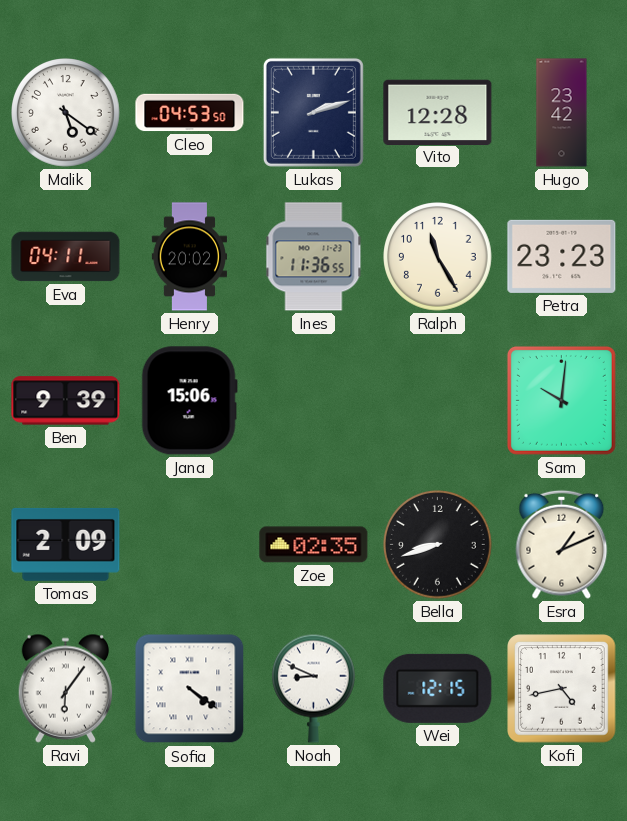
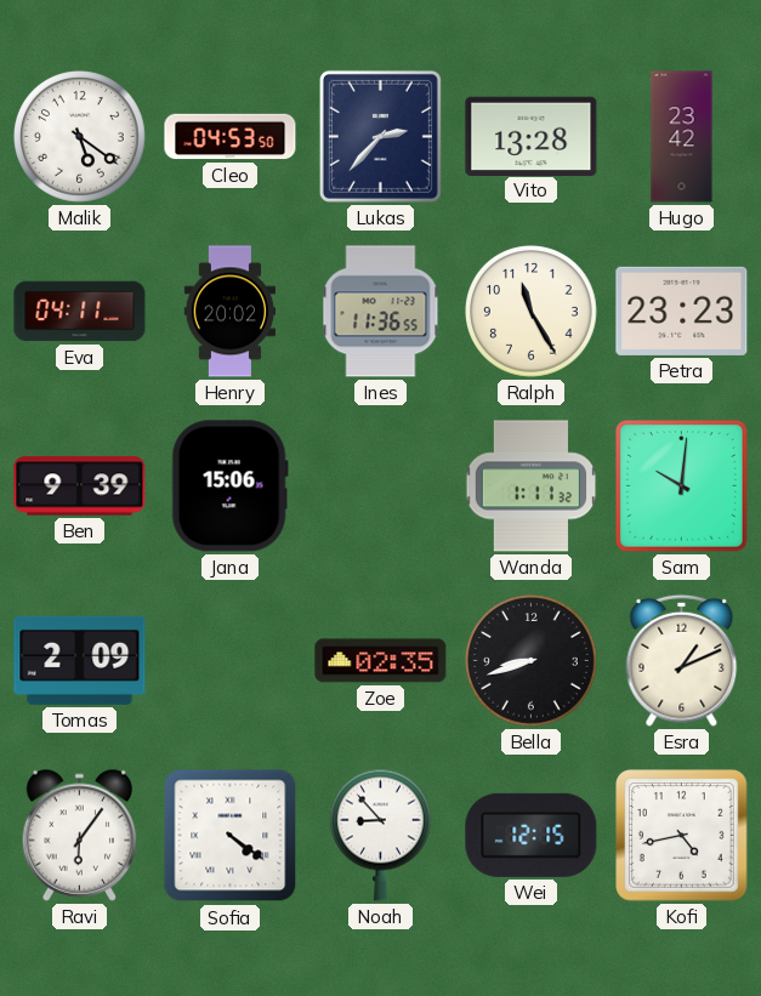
Lukas: 2:12 -> 2:37
Vito: 12:28 -> 13:28
Wanda: none -> 1:11
Noah: 8:49 -> 8:53
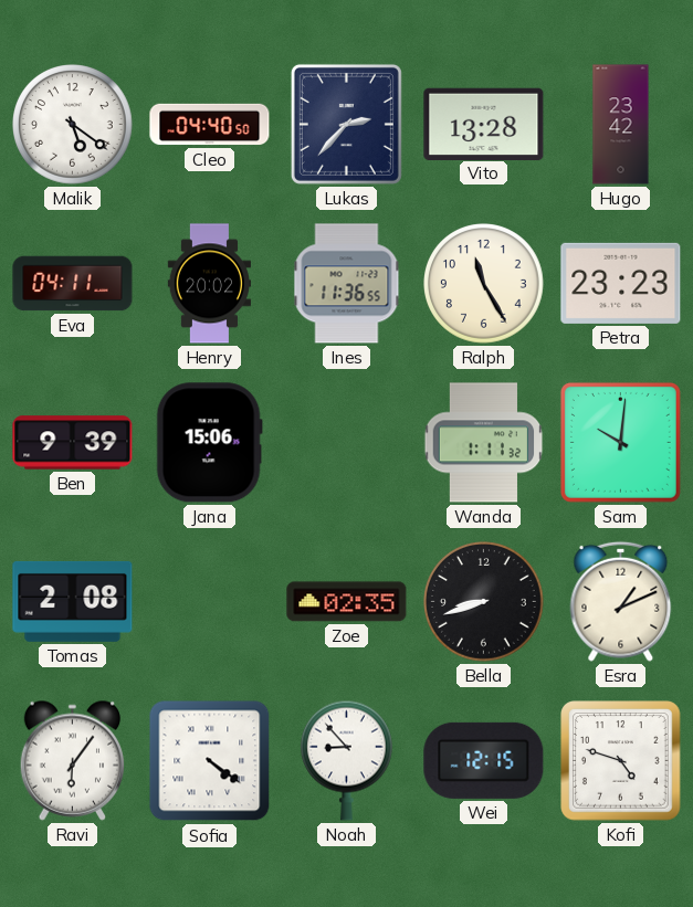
Cleo: 04:53 -> 04:40
Tomas: 2:09 -> 2:08
Kofi: 4:43 -> 4:48
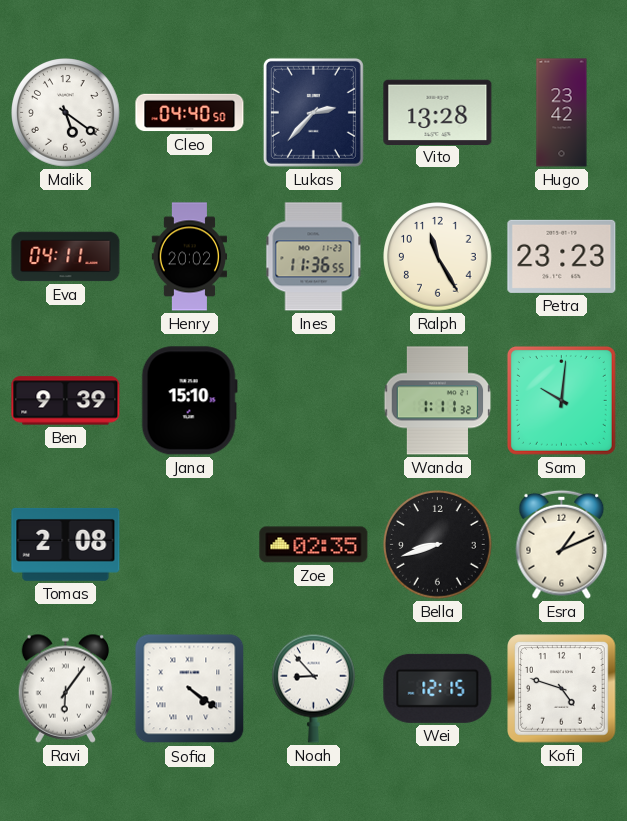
Jana: 15:06 -> 15:10
